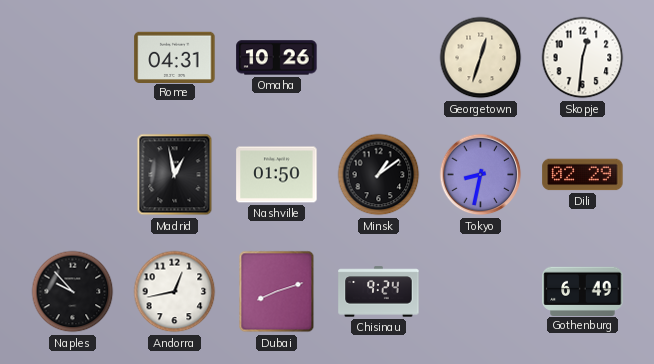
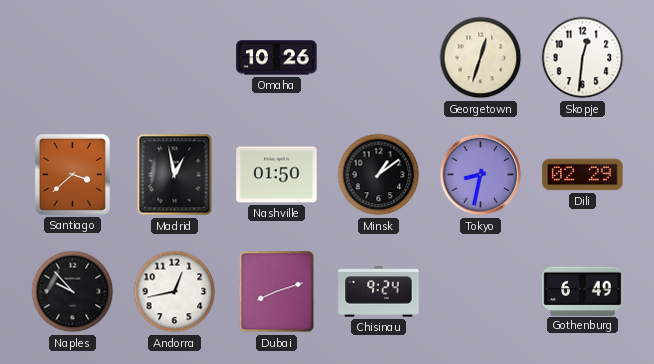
Rome: 04:31 -> none
Santiago: none -> 3:38
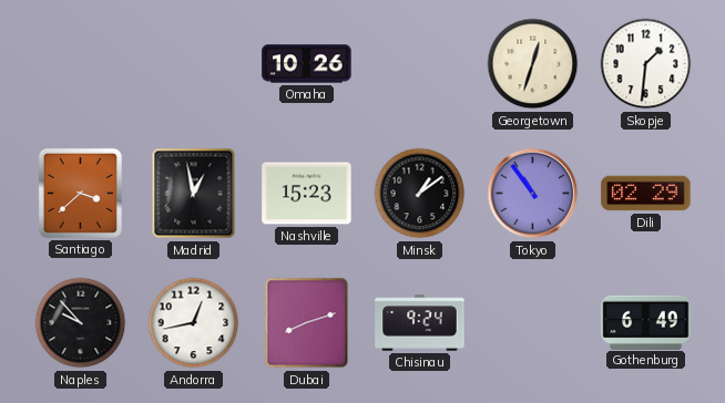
Skopje: 12:31 -> 1:31
Nashville: 01:50 -> 15:23
Tokyo: 8:32 -> 10:54
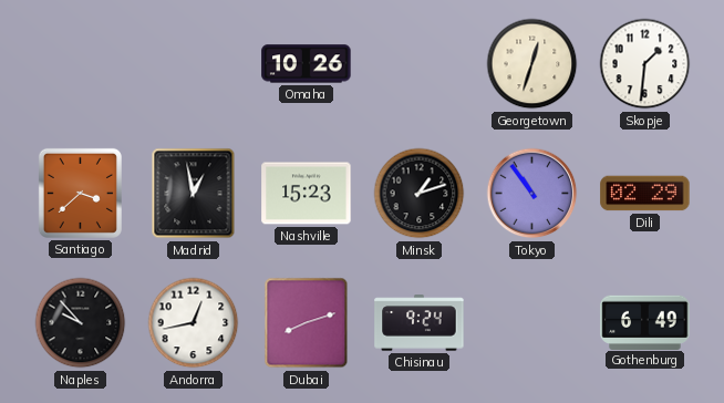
Minsk: 1:09 -> 1:12
